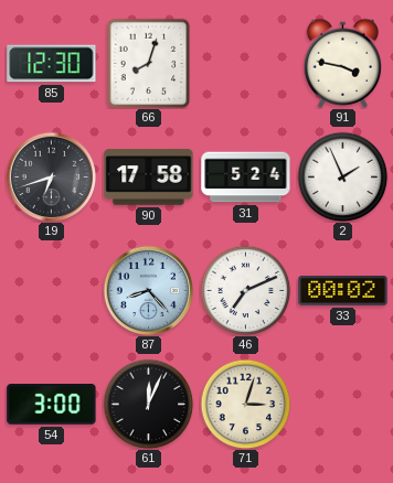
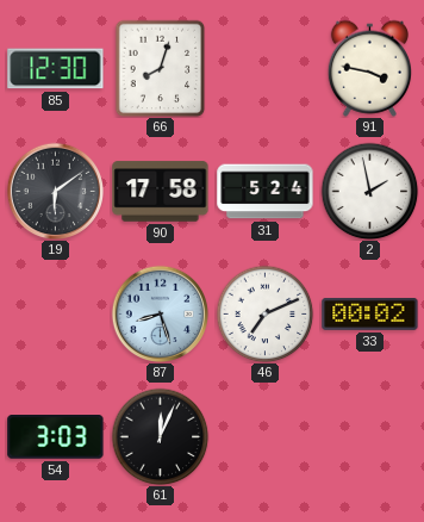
19: 6:42 -> 6:09
2: 1:56 -> 1:58
87: 8:23 -> 8:27
54: 3:00 -> 3:03
71: 3:03 -> none
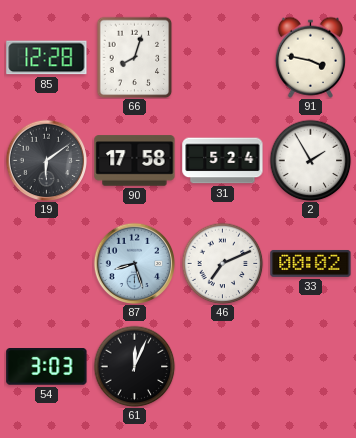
85: 12:30 -> 12:28
2: 1:58 -> 1:55
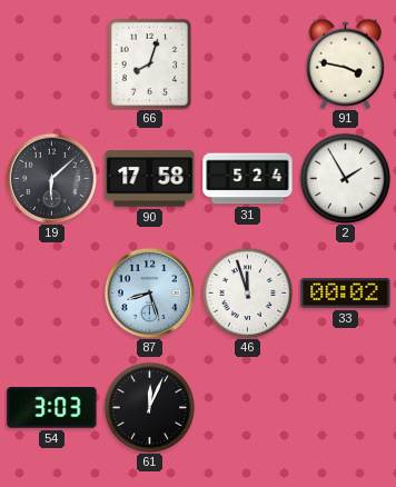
85: 12:28 -> none
19: 6:09 -> 6:08
46: 7:11 -> 11:57
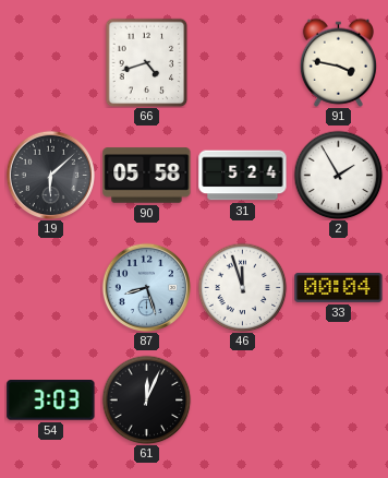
66: 8:03 -> 4:42
90: 17:58 -> 05:58
33: 00:02 -> 00:04
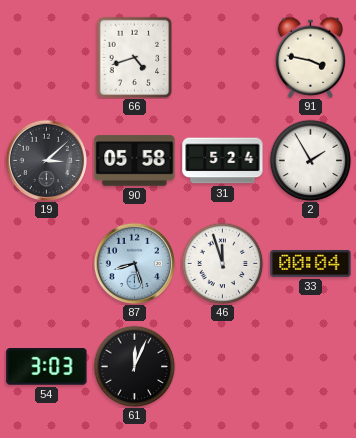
19: 6:08 -> 3:08
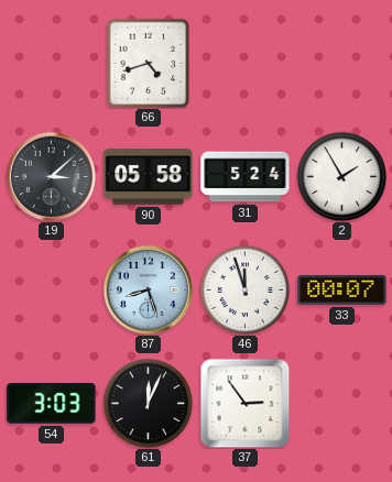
91: 3:47 -> none
33: 00:04 -> 00:07
37: none -> 2:54
